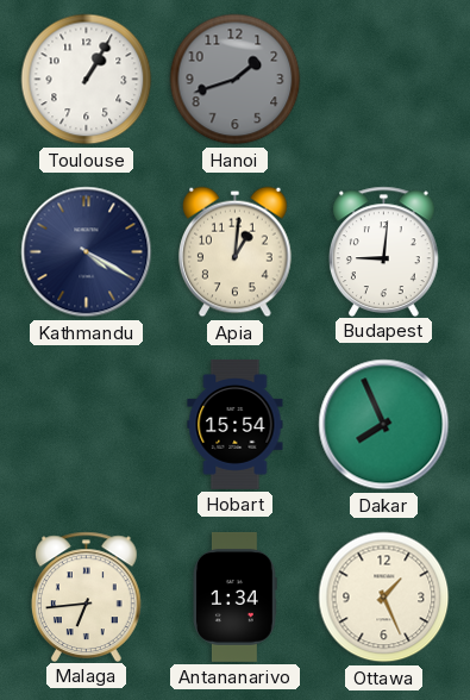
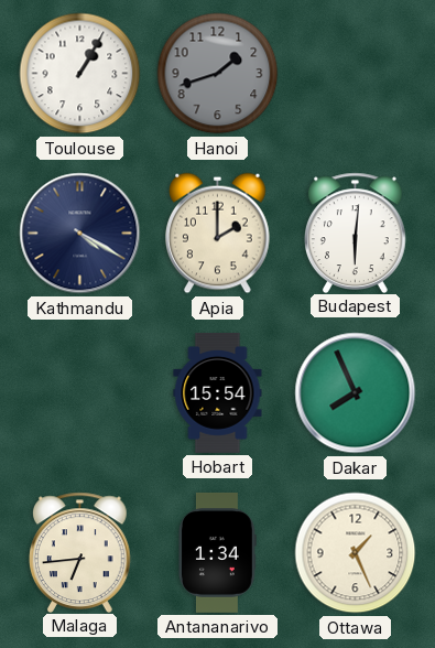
Apia: 1:01 -> 2:00
Budapest: 9:01 -> 6:01
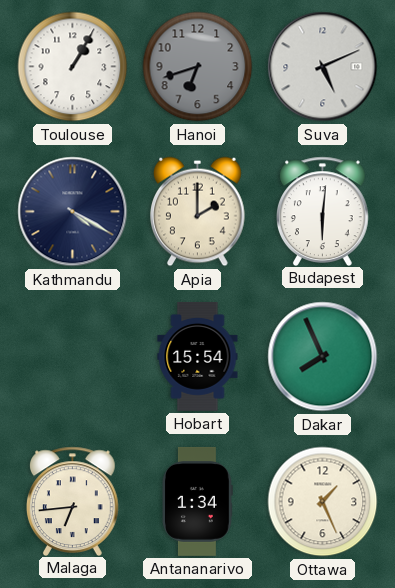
Hanoi: 1:42 -> 6:42
Suva: none -> 5:11
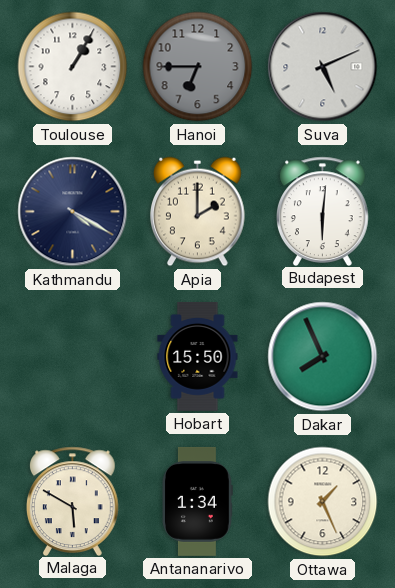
Hanoi: 6:42 -> 6:45
Hobart: 15:54 -> 15:50
Malaga: 6:44 -> 5:50
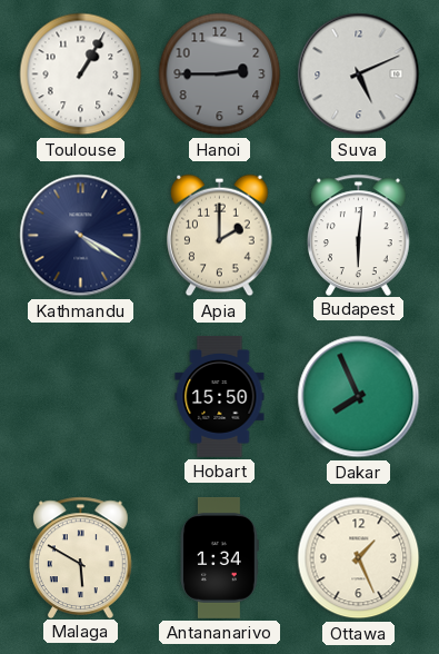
Hanoi: 6:45 -> 2:45
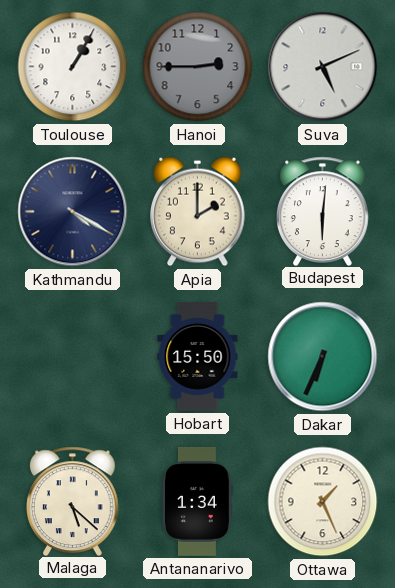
Dakar: 7:56 -> 6:34
Malaga: 5:50 -> 5:22
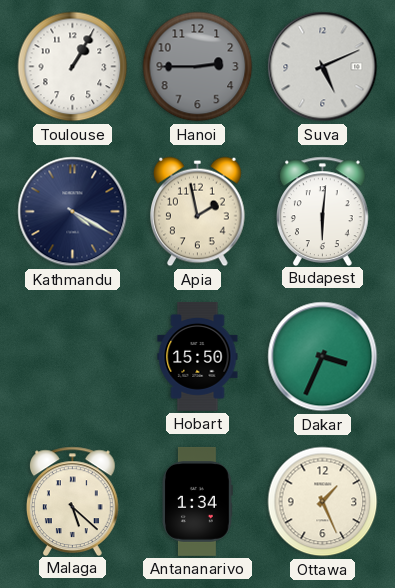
Apia: 2:00 -> 1:58
Dakar: 6:34 -> 3:34
